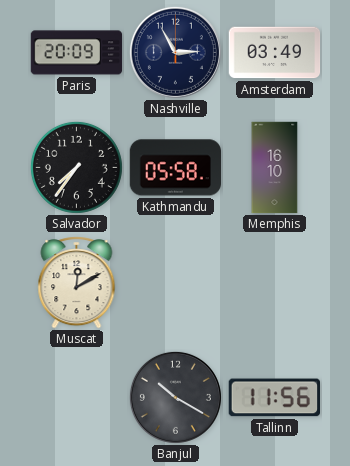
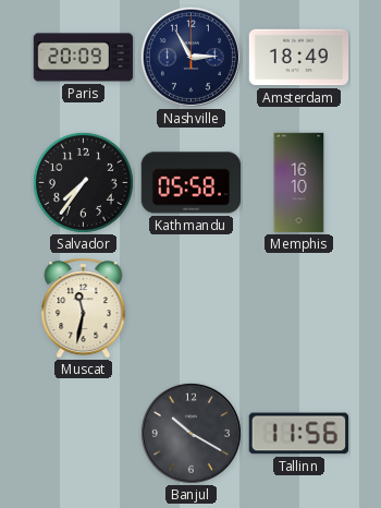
Amsterdam: 03:49 -> 18:49
Muscat: 12:10 -> 11:32
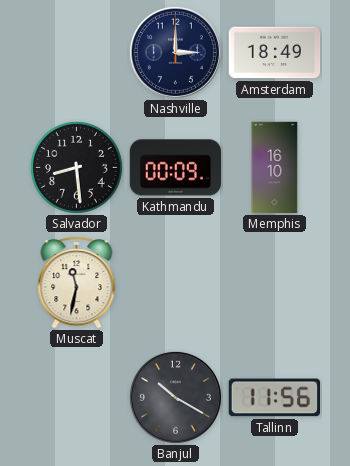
Paris: 20:09 -> none
Nashville: 2:55 -> 3:00
Salvador: 7:36 -> 8:29
Kathmandu: 05:58 -> 00:09
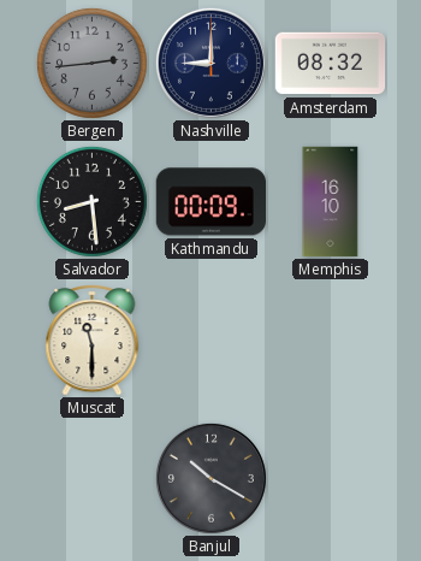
Bergen: none -> 2:44
Nashville: 3:00 -> 9:00
Amsterdam: 18:49 -> 08:32
Muscat: 11:32 -> 11:30
Tallinn: 11:56 -> none
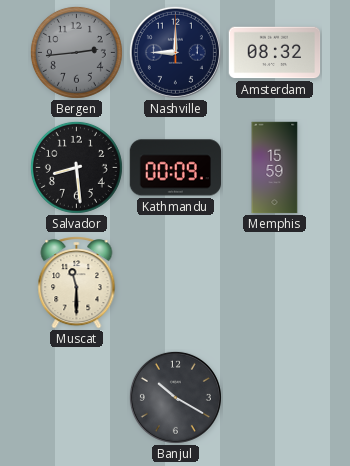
Memphis: 16:10 -> 15:59
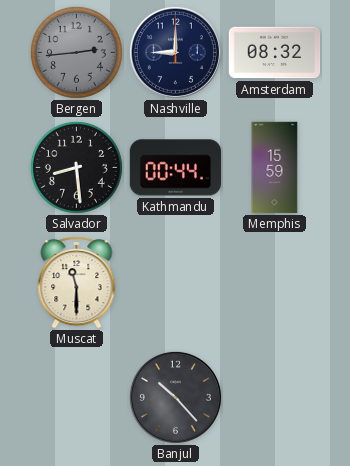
Kathmandu: 00:09 -> 00:44
Banjul: 10:20 -> 10:23
